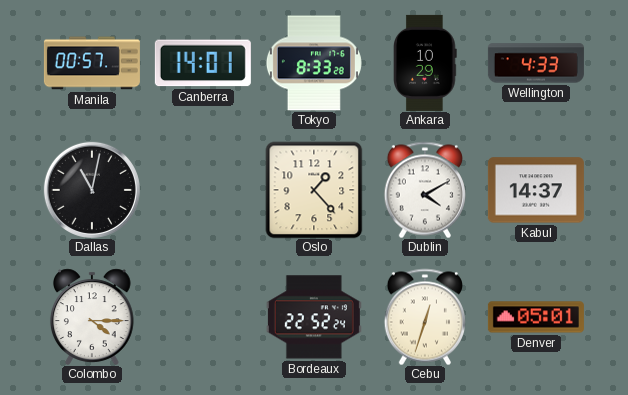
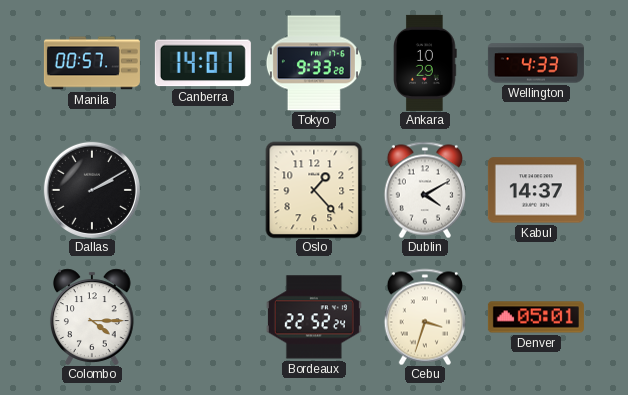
Tokyo: 8:33 -> 9:33
Dallas: 11:02 -> 2:10
Cebu: 12:33 -> 3:33
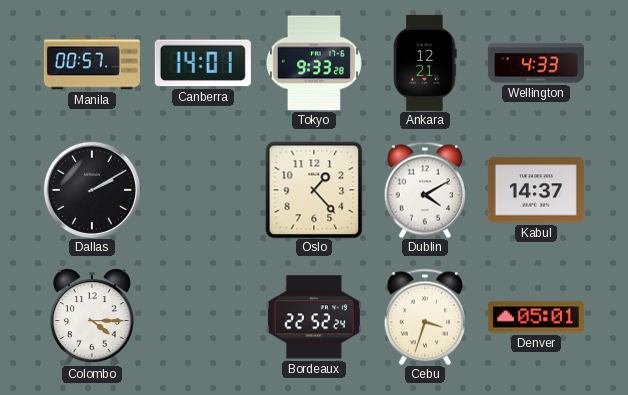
Ankara: 10:29 -> 12:21
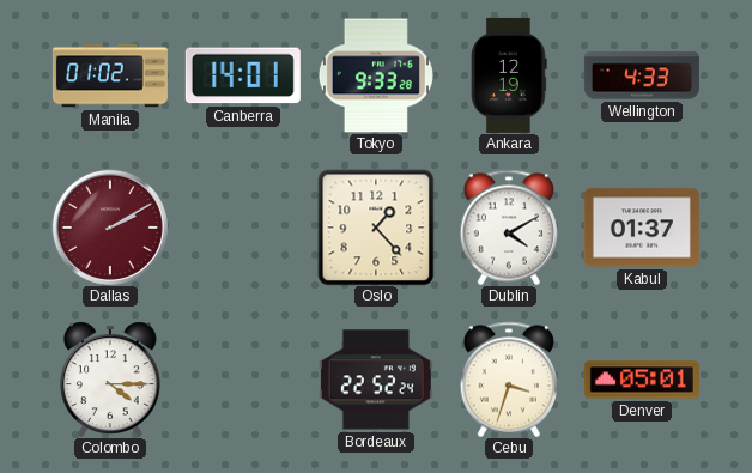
Manila: 00:57 -> 01:02
Ankara: 12:21 -> 12:19
Dallas dial: black -> burgundy
Kabul: 14:37 -> 01:37
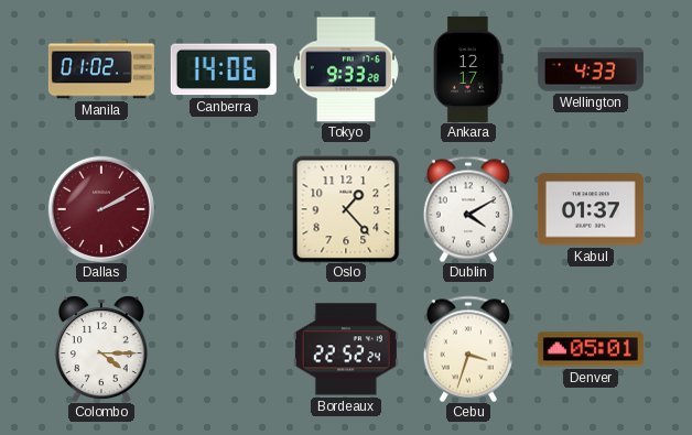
Canberra: 14:01 -> 14:06
Ankara: 12:19 -> 12:17
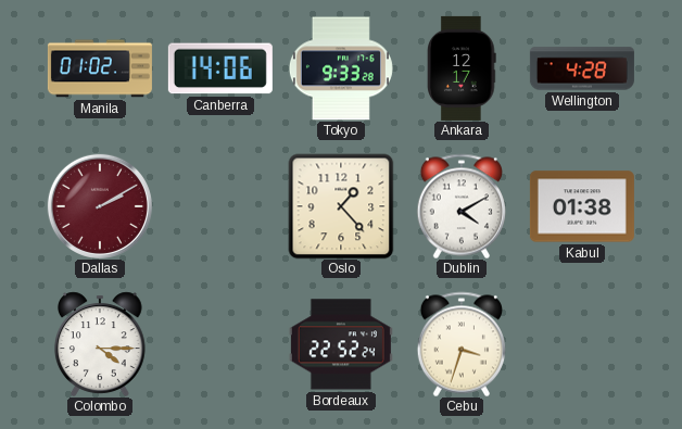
Wellington: 4:33 -> 4:28
Kabul: 01:37 -> 01:38
Denver: 05:01 -> none
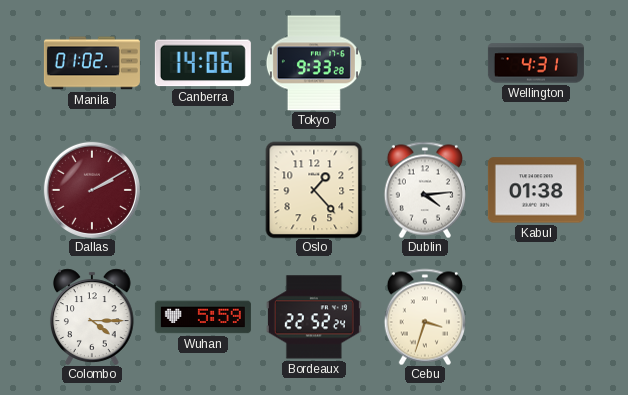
Ankara: 12:17 -> none
Wellington: 4:28 -> 4:31
Dublin: 4:10 -> 4:14
Wuhan: none -> 5:59
